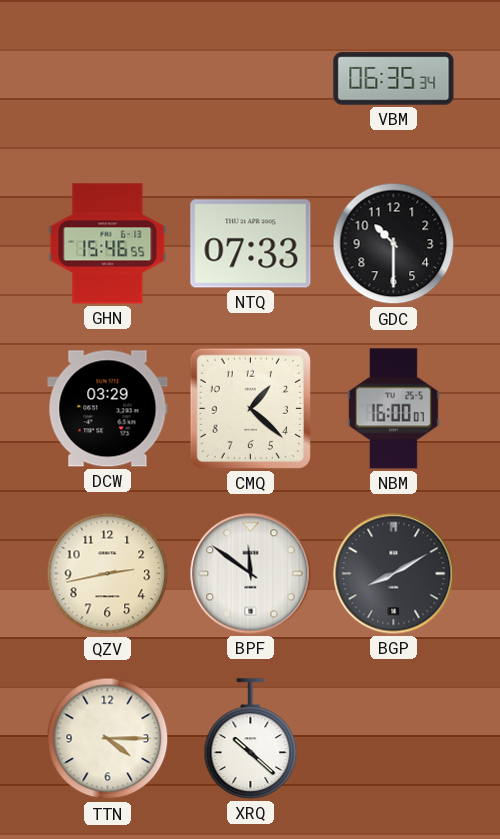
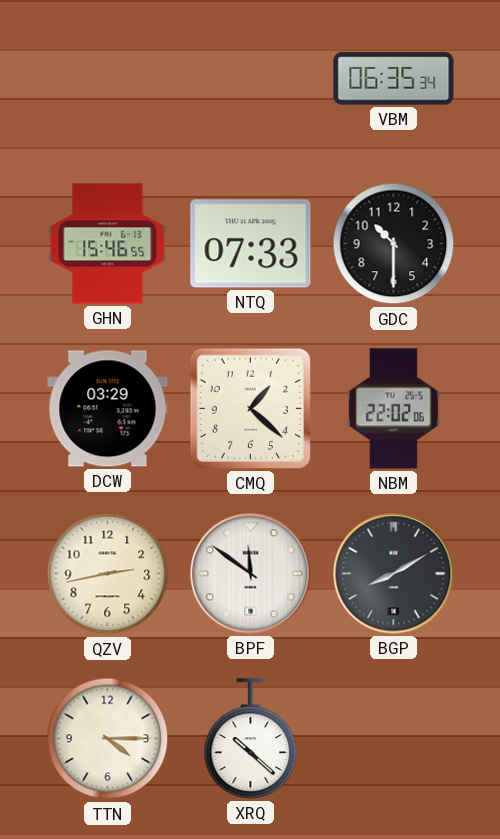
NBM: 16:00 -> 22:02
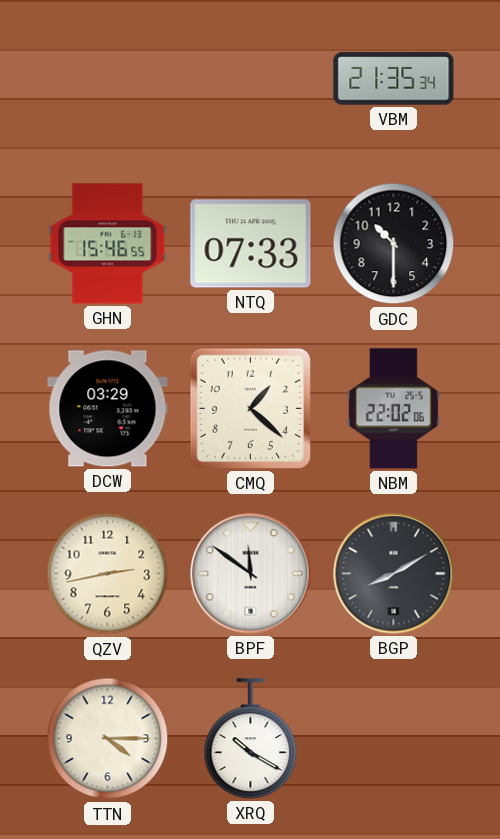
VBM: 06:35 -> 21:35
XRQ: 10:22 -> 10:20
